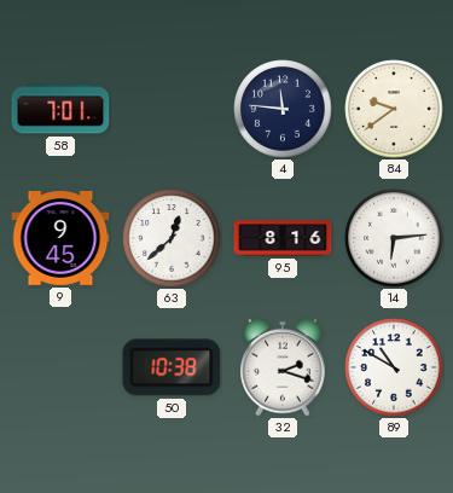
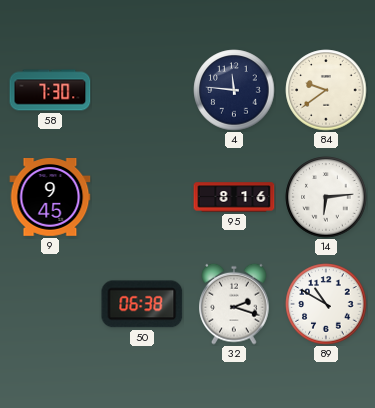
58: 7:01 -> 7:30
63: 12:38 -> none
50: 10:38 -> 06:38
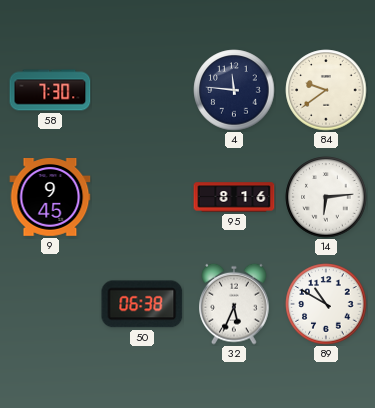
32: 2:18 -> 5:34
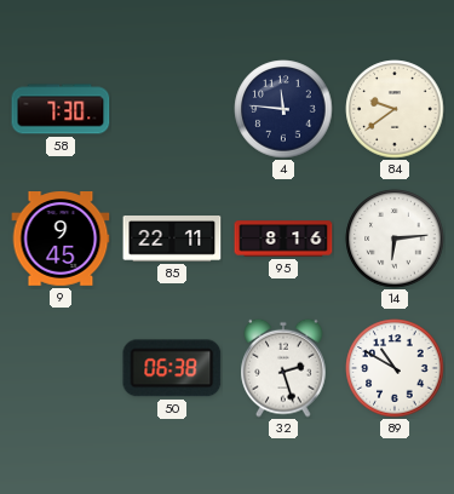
85: none -> 22:11
32: 5:34 -> 2:27
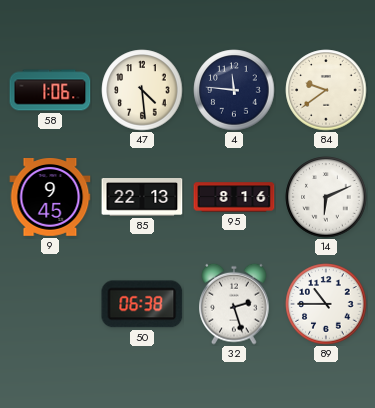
58: 7:30 -> 1:06
47: none -> 4:29
85: 22:11 -> 22:13
14: 6:14 -> 6:11
89: 10:50 -> 10:45
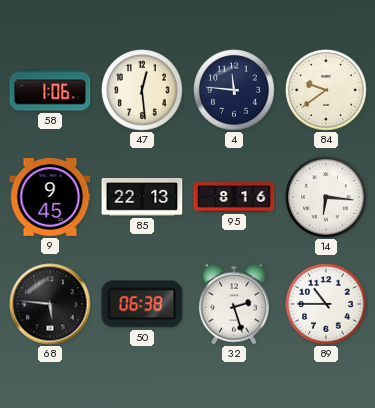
47: 4:29 -> 12:29
14: 6:11 -> 6:16
68: none -> 5:46
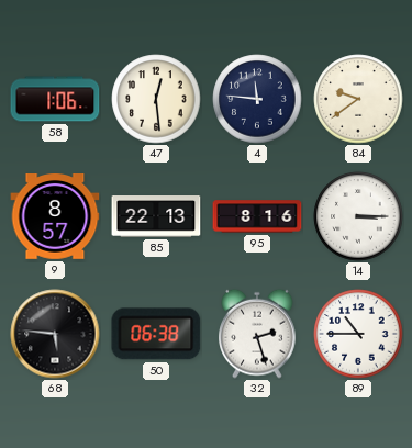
9: 9:45 -> 8:57
14: 6:16 -> 3:15
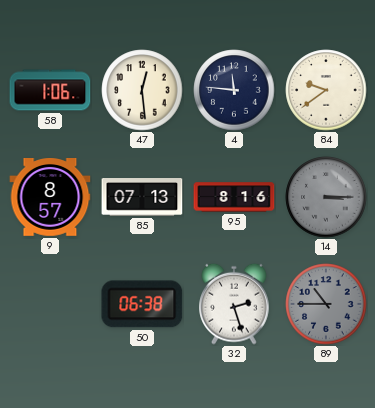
85: 22:13 -> 07:13
14 dial: white -> grey
68: 5:46 -> none
89 dial: white -> grey
